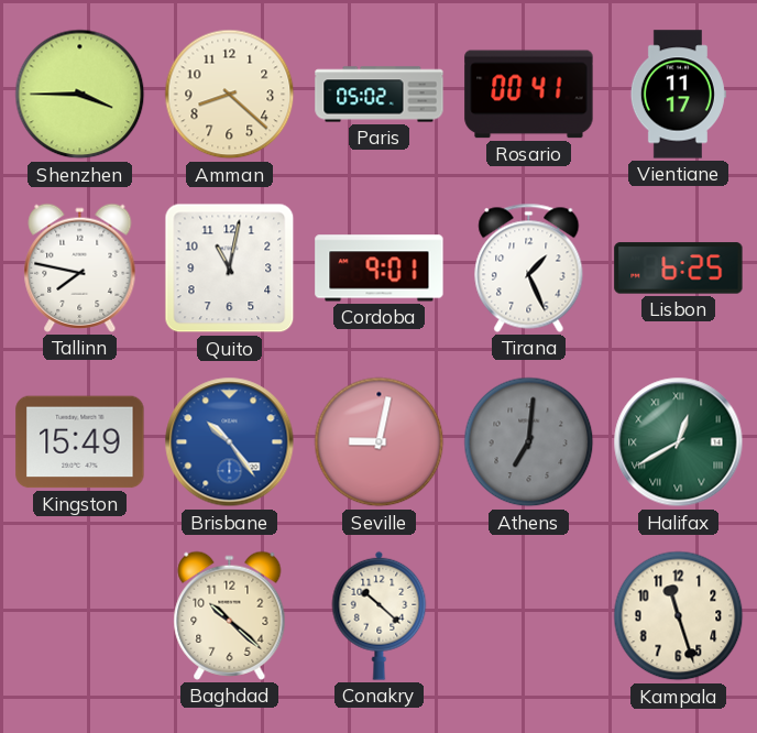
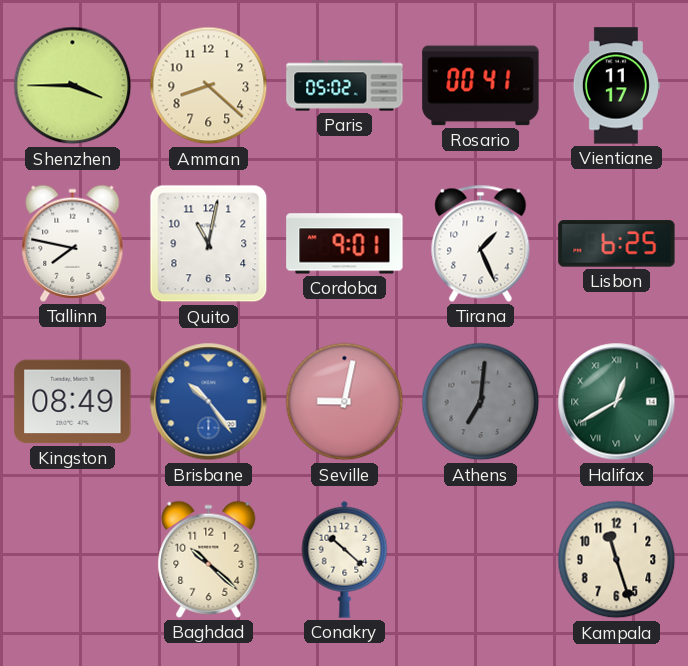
Kingston: 15:49 -> 08:49
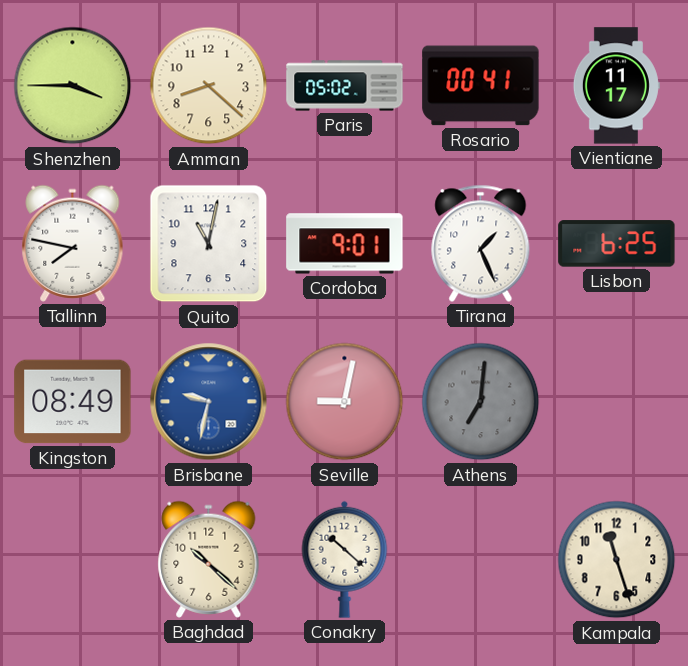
Brisbane: 10:24 -> 9:32
Halifax: 12:40 -> none
